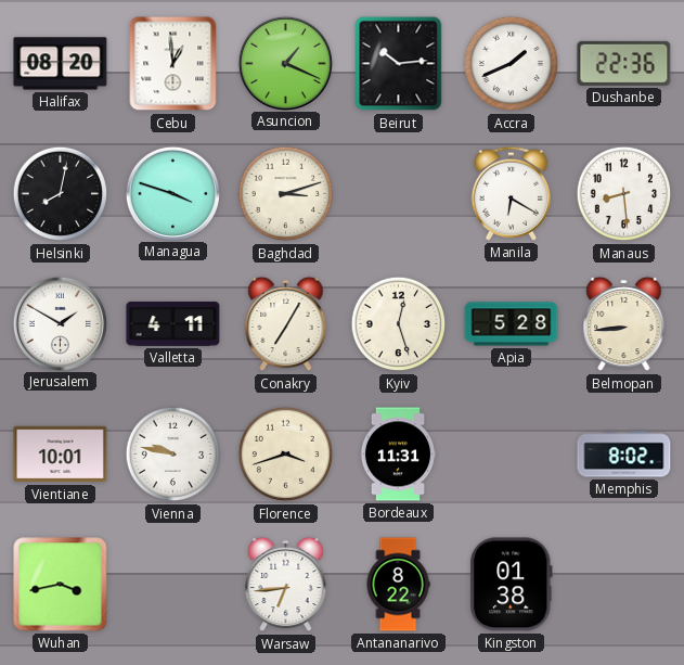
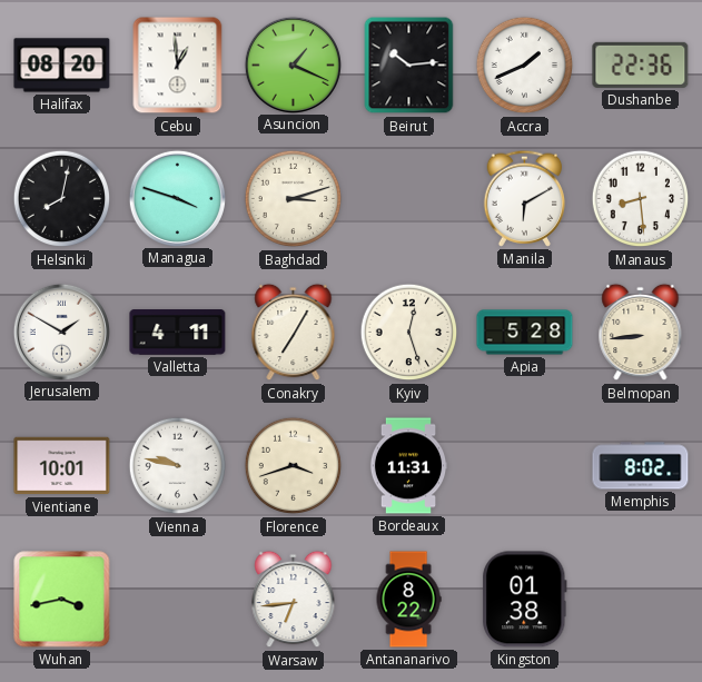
Manila: 6:20 -> 6:10
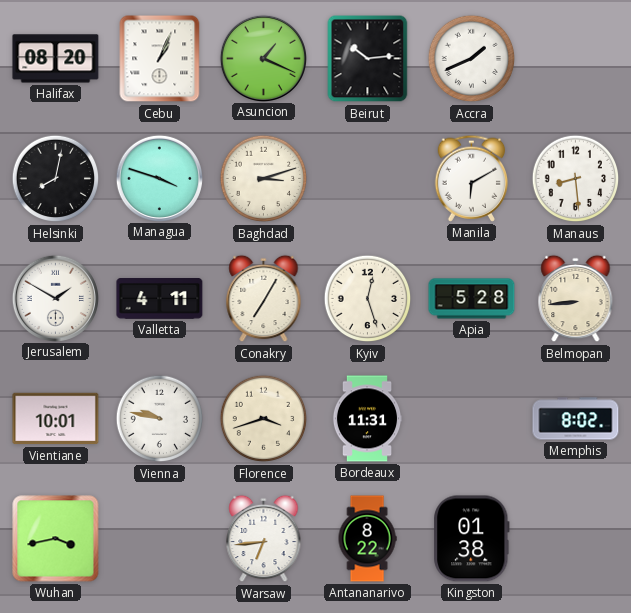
Cebu: 12:59 -> 1:04
Dushanbe: 22:36 -> none
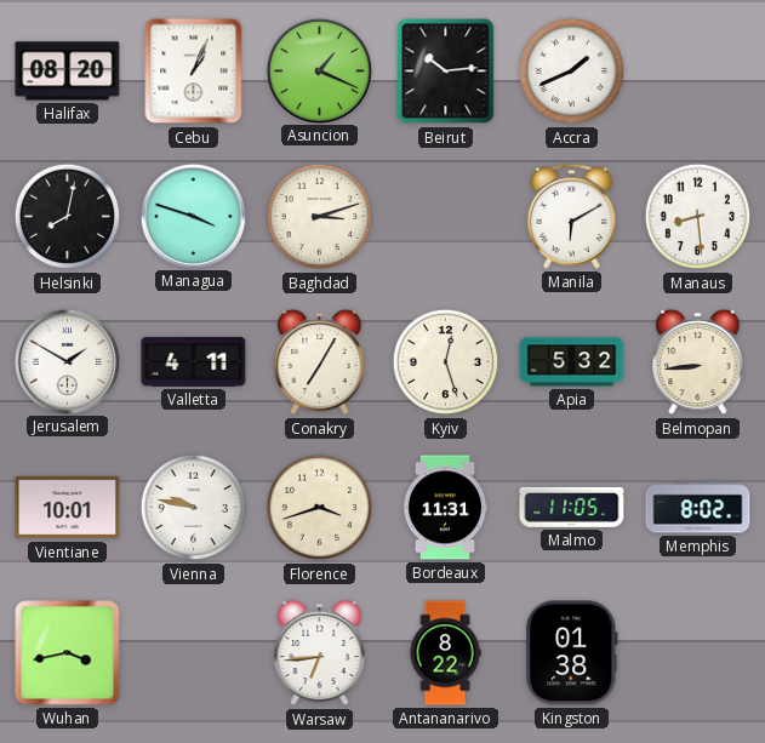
Apia: 5:28 -> 5:32
Malmo: none -> 11:05
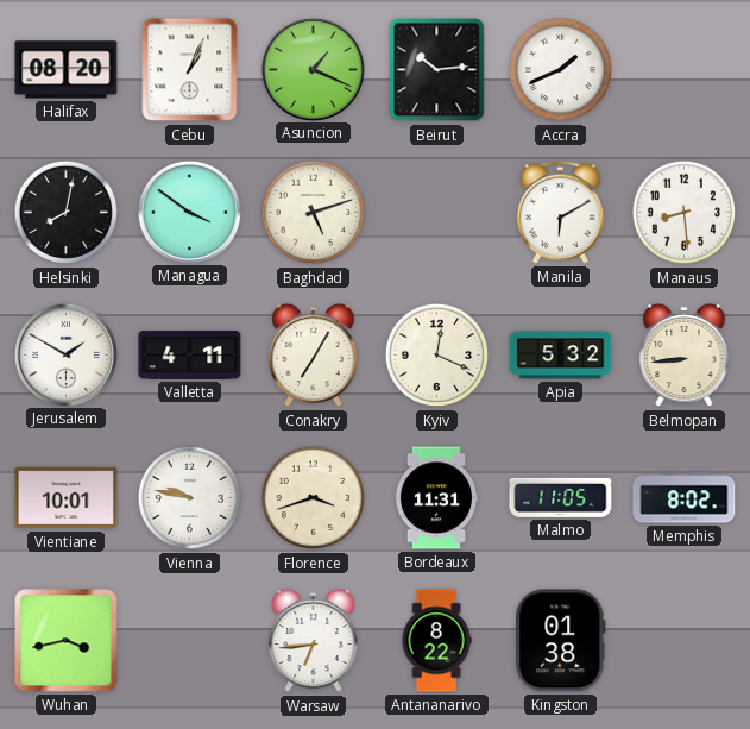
Managua: 3:48 -> 3:51
Baghdad: 3:12 -> 5:12
Kyiv: 12:27 -> 12:19
